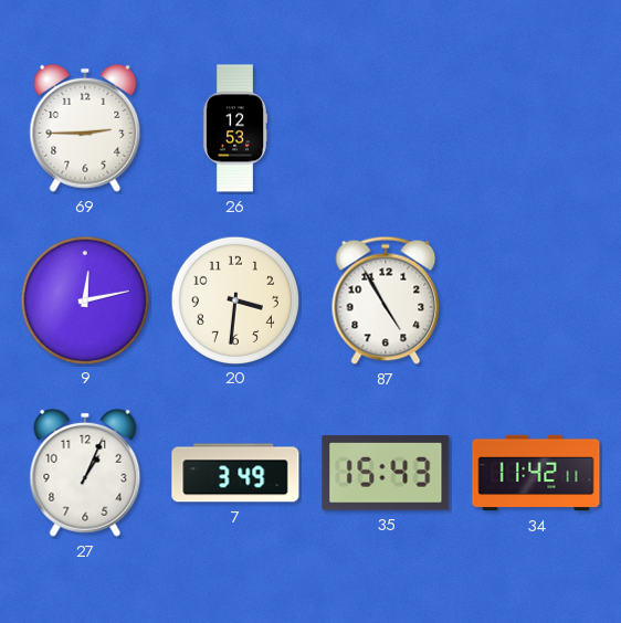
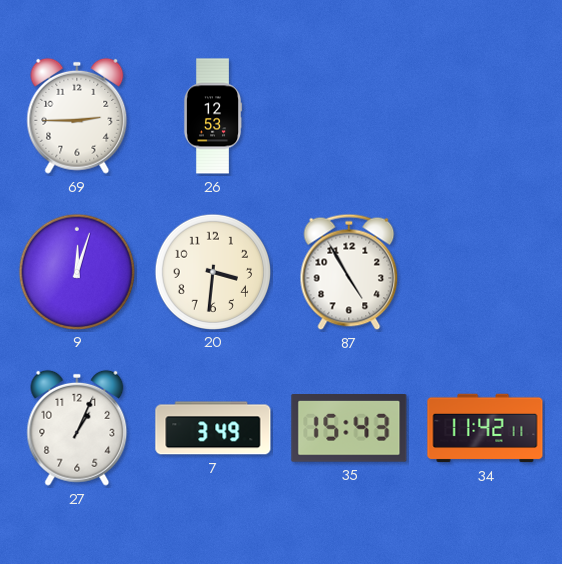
9: 12:13 -> 12:03
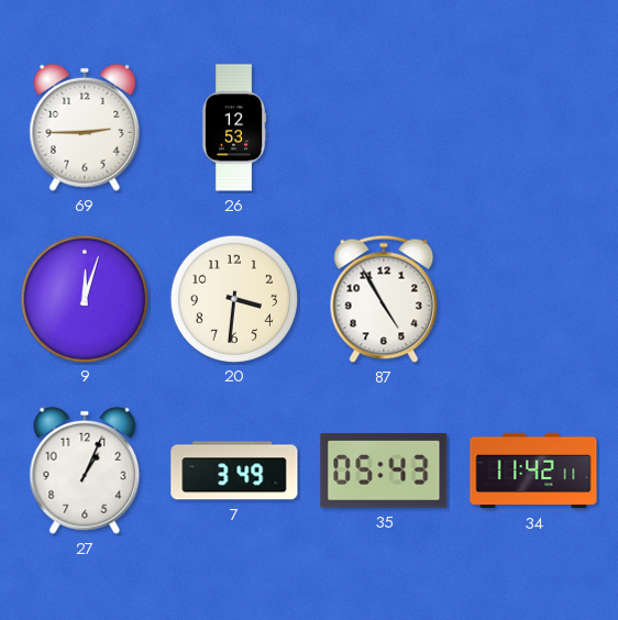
35: 15:43 -> 05:43
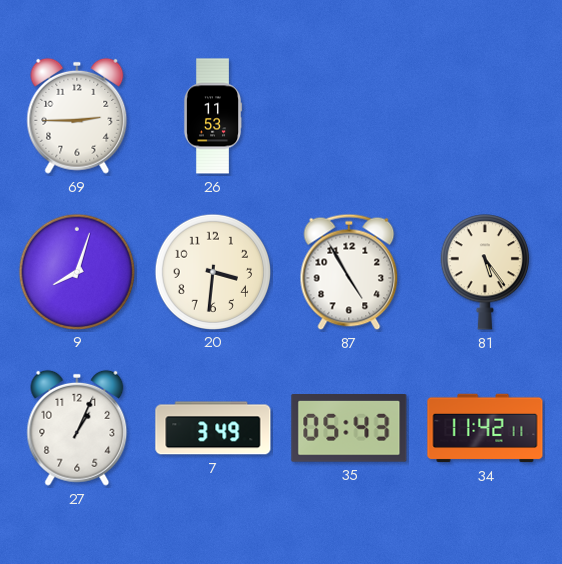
26: 12:53 -> 11:53
9: 12:03 -> 8:03
81: none -> 5:24
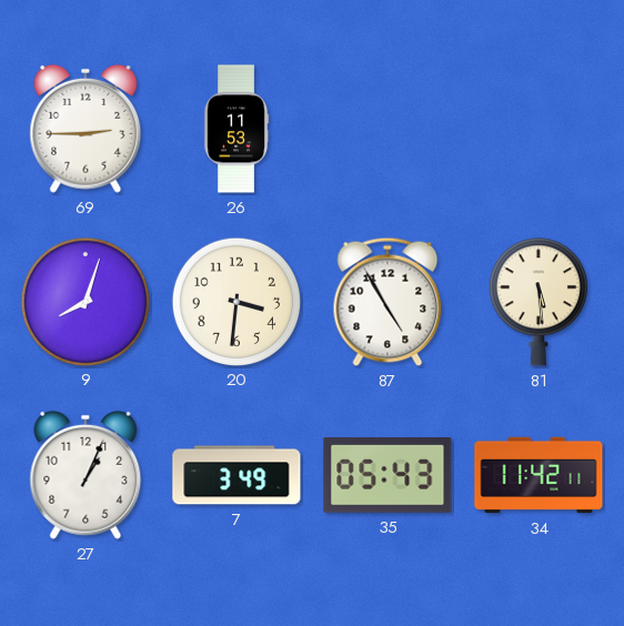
81: 5:24 -> 5:29
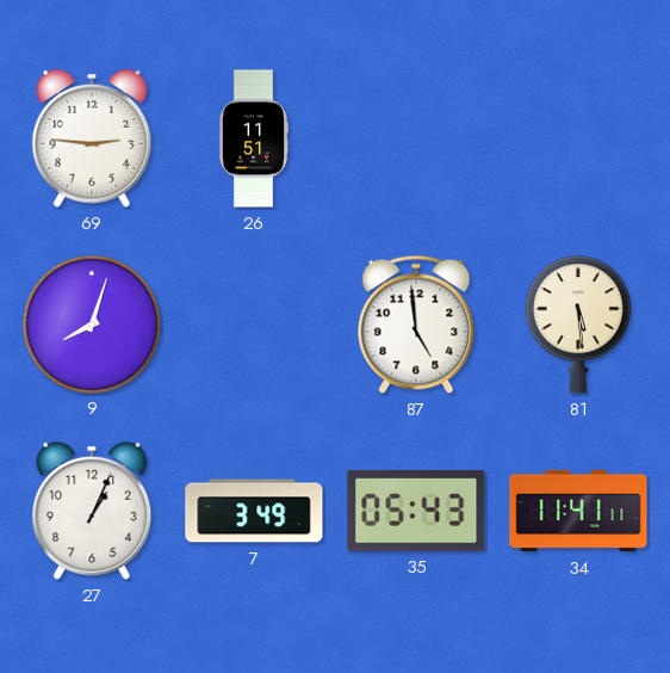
69: 2:45 -> 2:46
26: 11:53 -> 11:51
20: 3:31 -> none
87: 4:55 -> 4:59
34: 11:42 -> 11:41
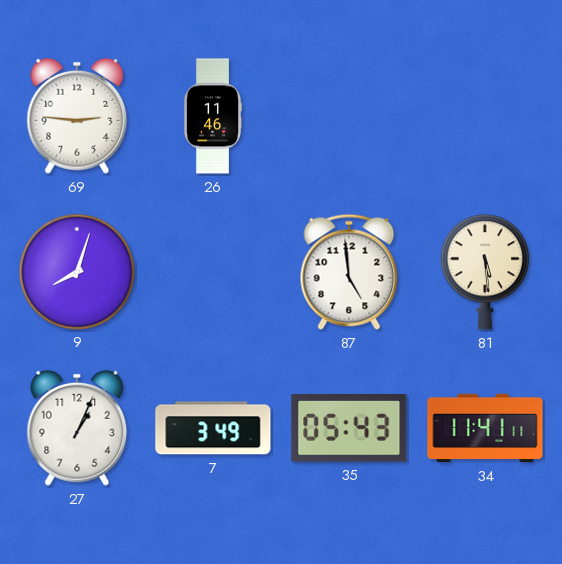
26: 11:51 -> 11:46
